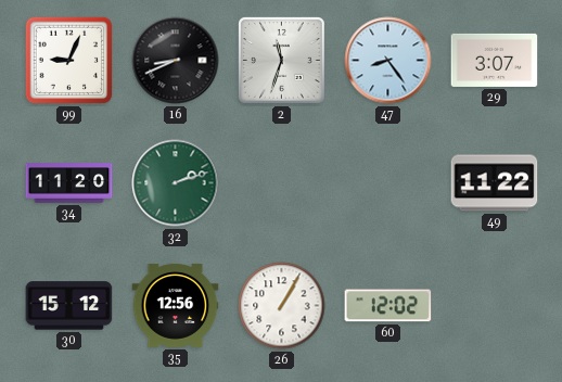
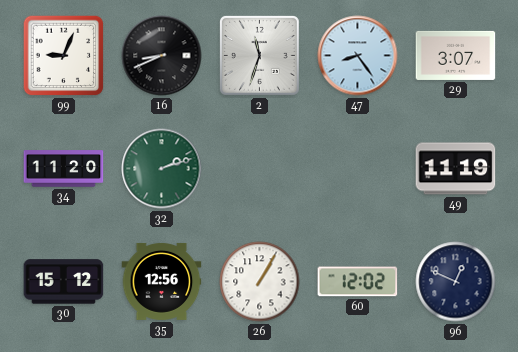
49: 11:22 -> 11:19
96: none -> 12:49
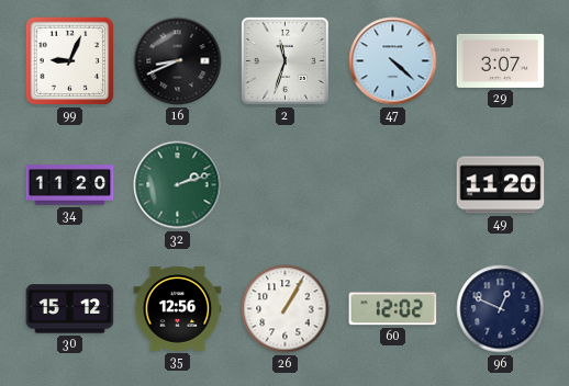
47: 8:24 -> 4:22
49: 11:19 -> 11:20
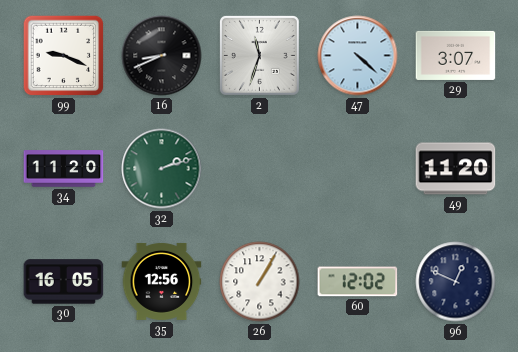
99: 9:04 -> 9:19
30: 15:12 -> 16:05
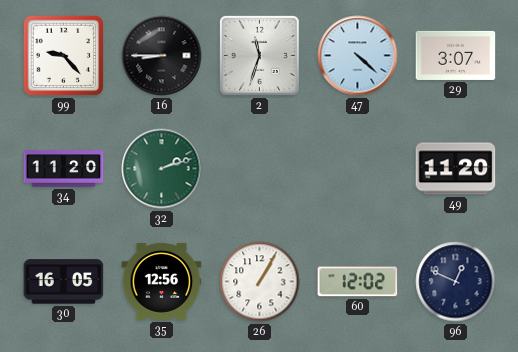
99: 9:19 -> 9:23
16: 8:41 -> 8:45
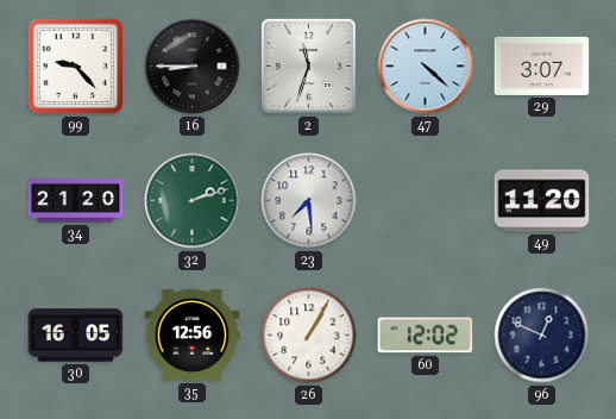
34: 11:20 -> 21:20
23: none -> 7:29
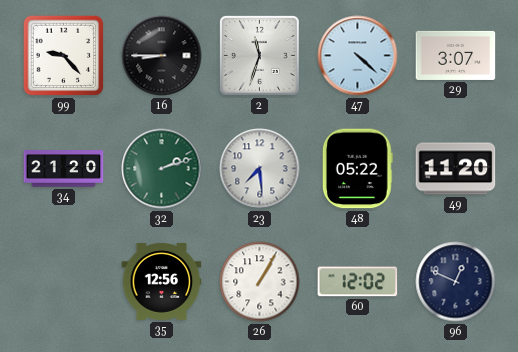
48: none -> 05:22
30: 16:05 -> none
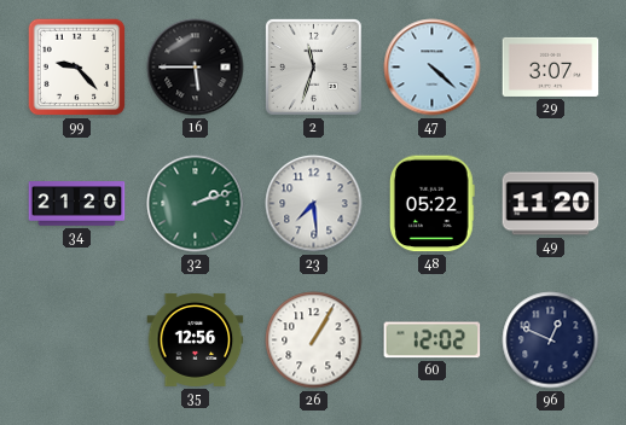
16: 8:45 -> 5:45
